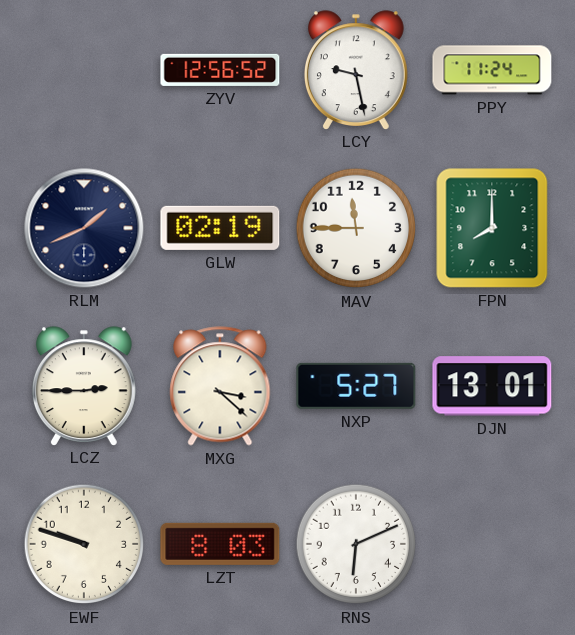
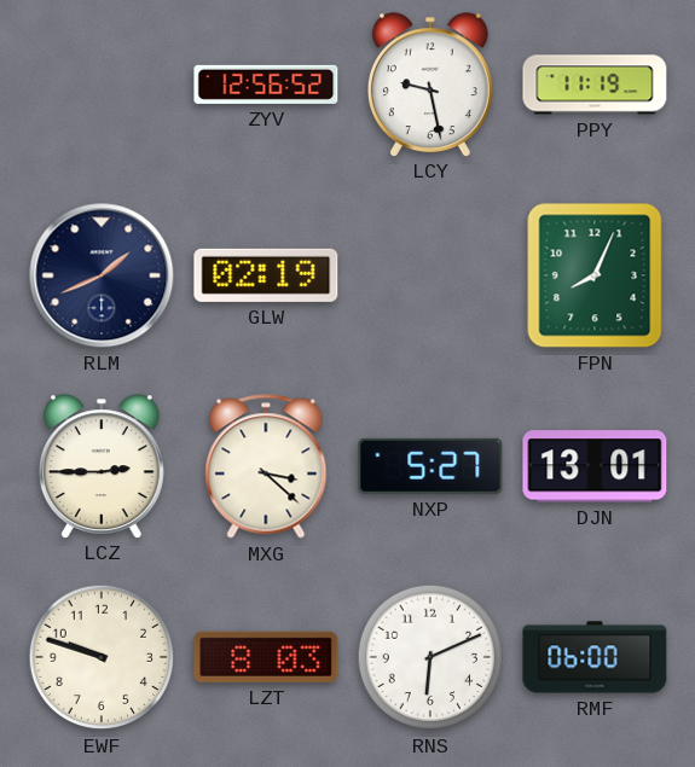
PPY: 11:24 -> 11:19
MAV: 11:45 -> none
FPN: 8:00 -> 8:04
RMF: none -> 06:00
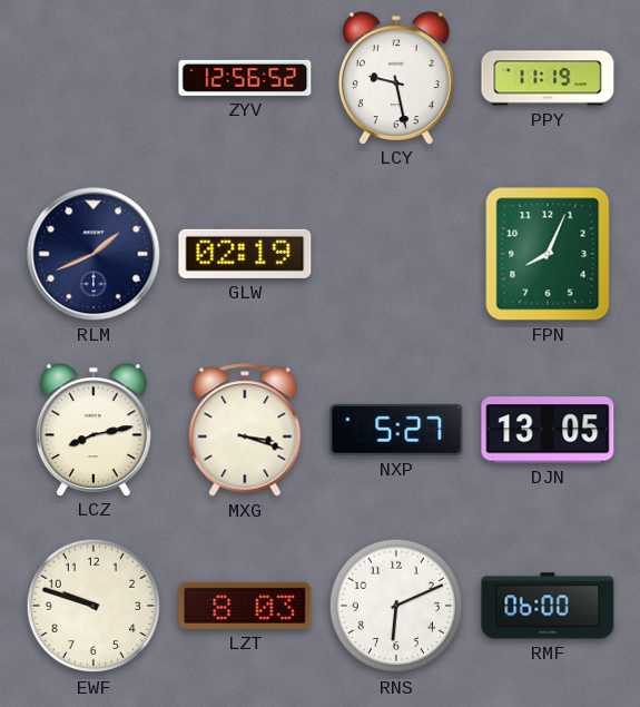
LCZ: 2:45 -> 8:13
MXG: 3:22 -> 3:18
DJN: 13:01 -> 13:05
